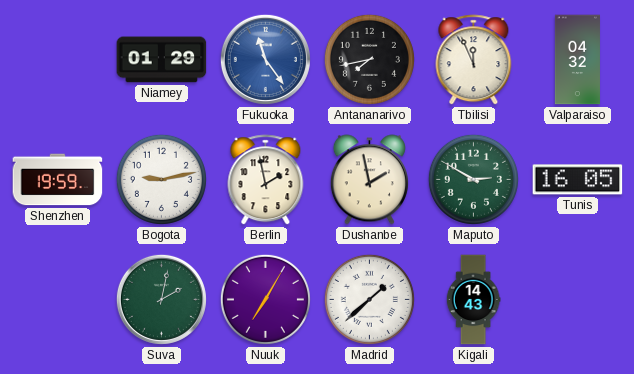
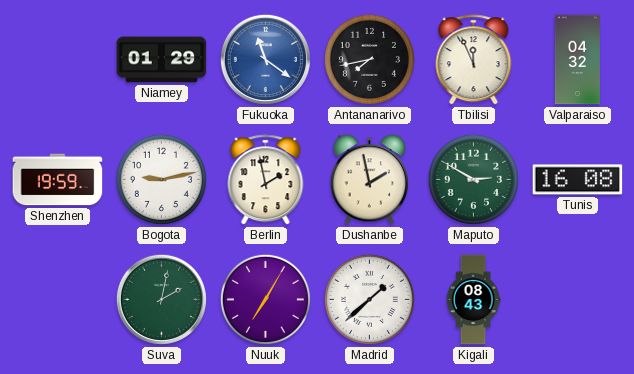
Fukuoka: 11:24 -> 11:21
Tunis: 16:05 -> 16:08
Kigali: 14:43 -> 08:43
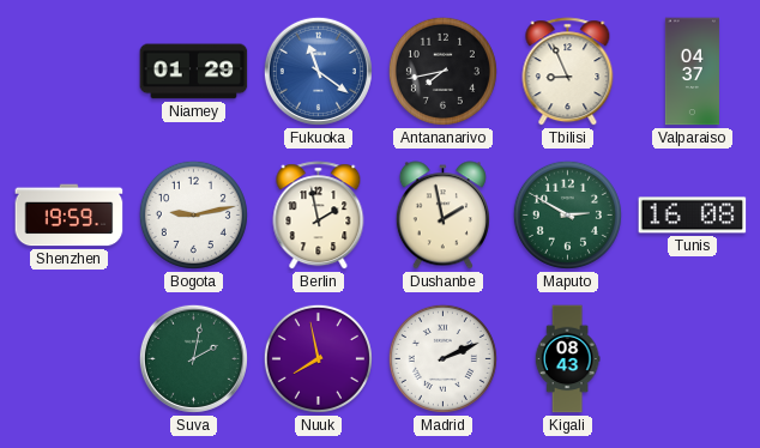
Tbilisi: 11:56 -> 8:56
Valparaiso: 04:32 -> 04:37
Nuuk: 7:05 -> 7:58
Madrid: 1:38 -> 2:11
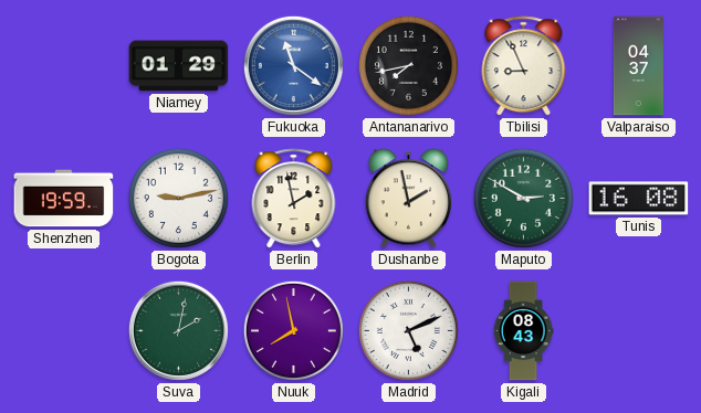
Madrid: 2:11 -> 5:11
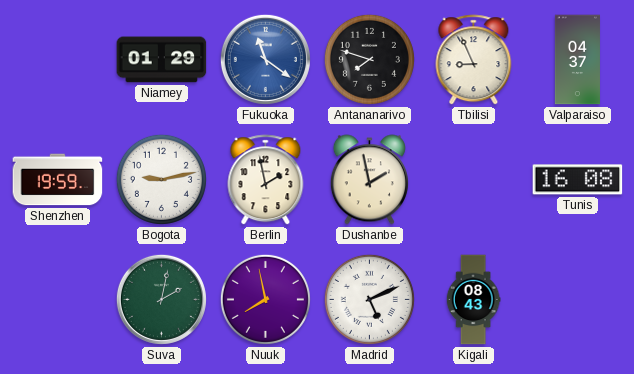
Antananarivo: 7:43 -> 7:48
Maputo: 2:50 -> none
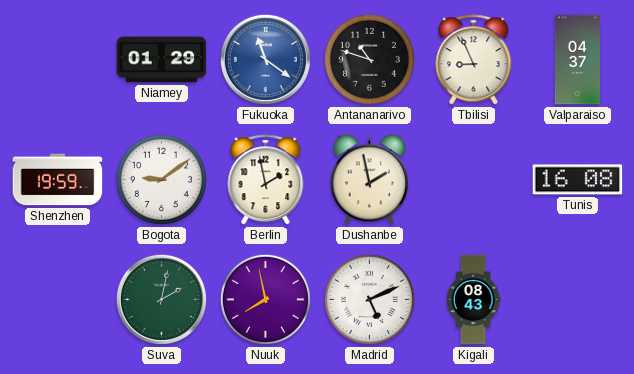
Antananarivo: 7:48 -> 10:48
Bogota: 9:13 -> 9:09
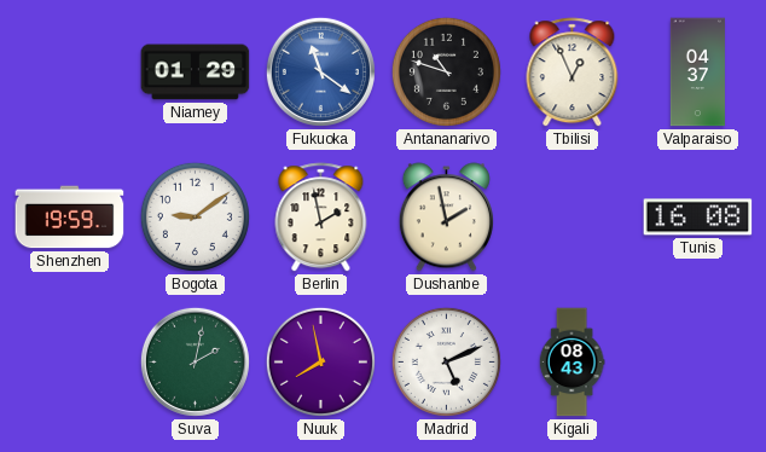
Tbilisi: 8:56 -> 12:56
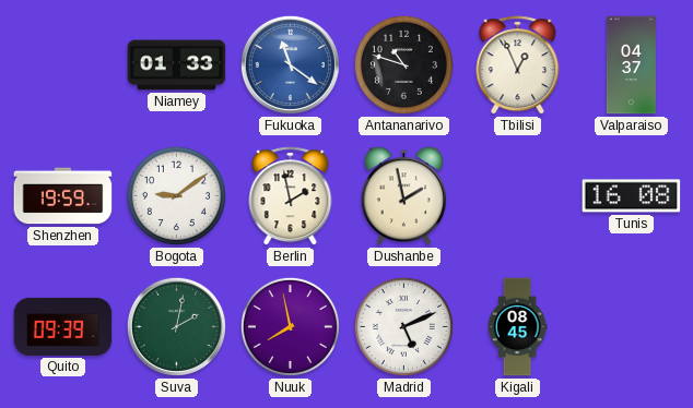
Niamey: 01:29 -> 01:33
Quito: none -> 09:39
Kigali: 08:43 -> 08:45
